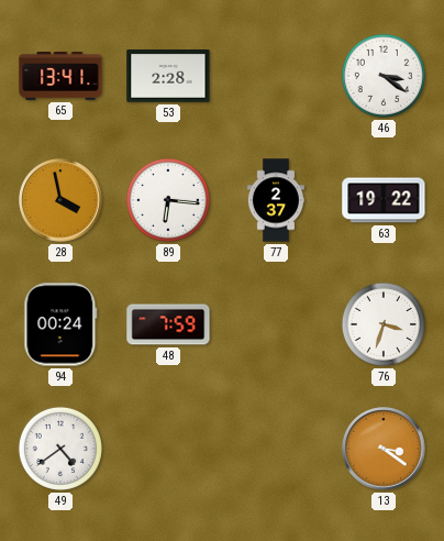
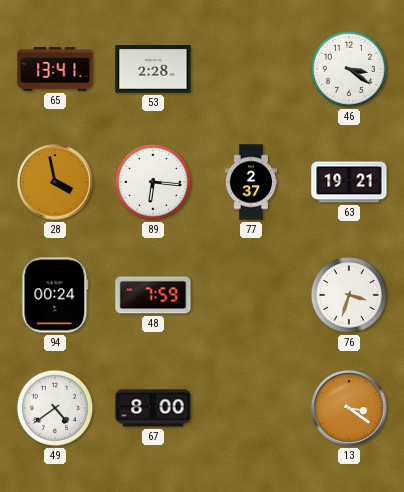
63: 19:22 -> 19:21
67: none -> 8:00
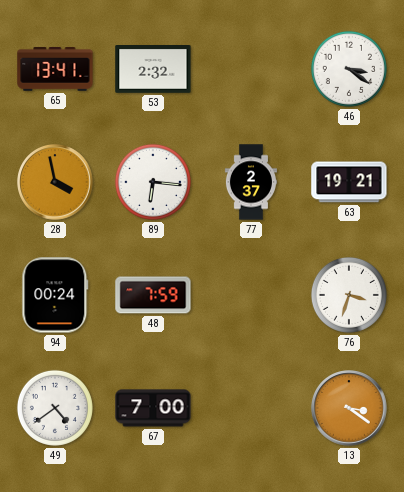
53: 2:28 -> 2:32
67: 8:00 -> 7:00
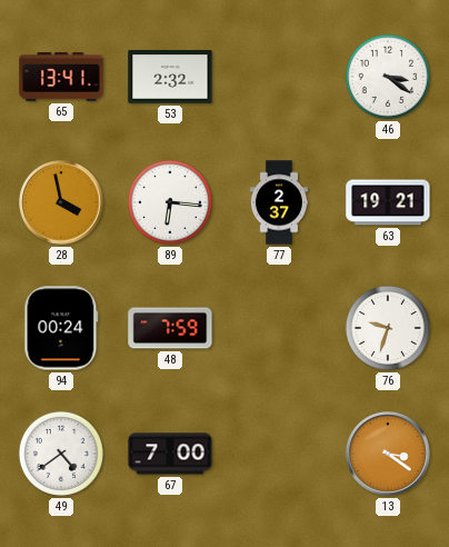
76: 3:33 -> 9:33
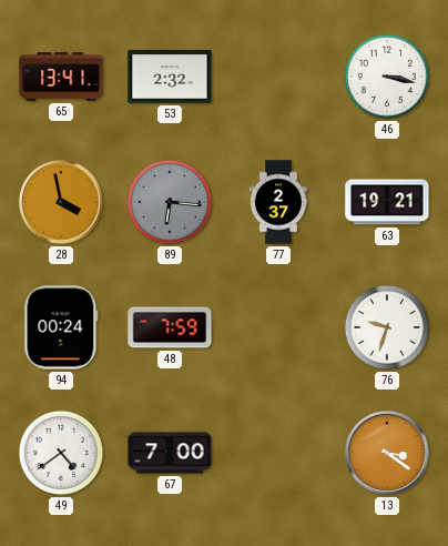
46: 3:21 -> 3:17
89 dial: white -> grey
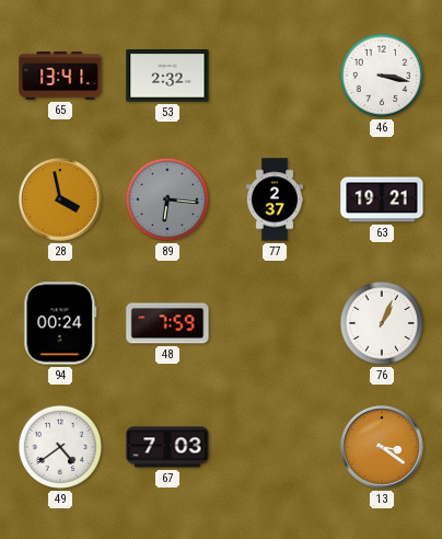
76: 9:33 -> 1:04
67: 7:00 -> 7:03
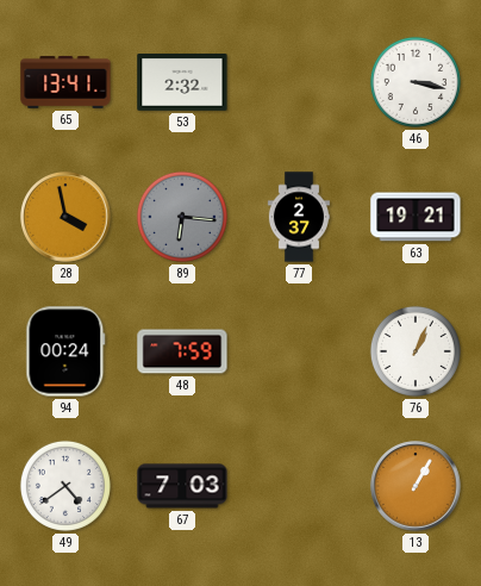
13: 3:21 -> 1:05
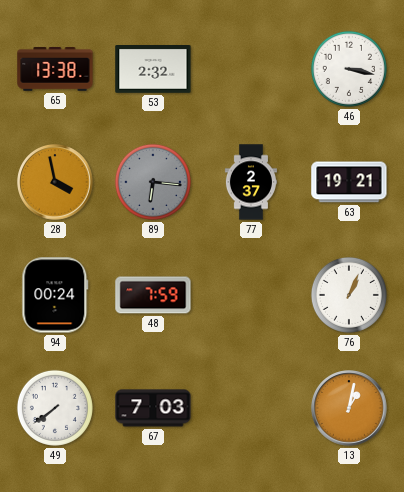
65: 13:41 -> 13:38
49: 4:39 -> 7:39
13: 1:05 -> 1:02
